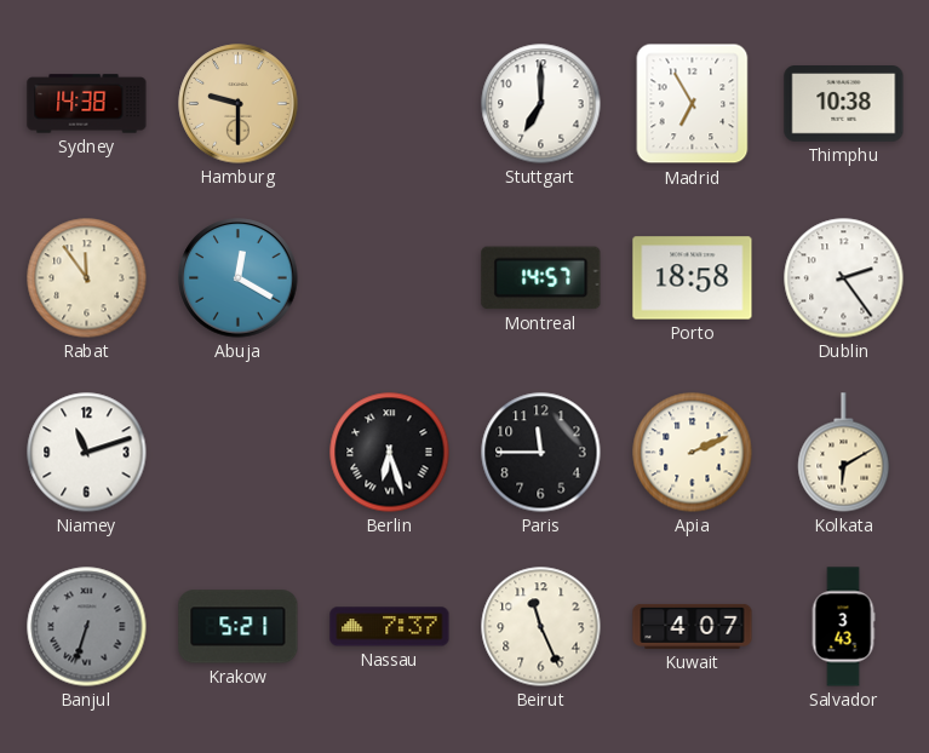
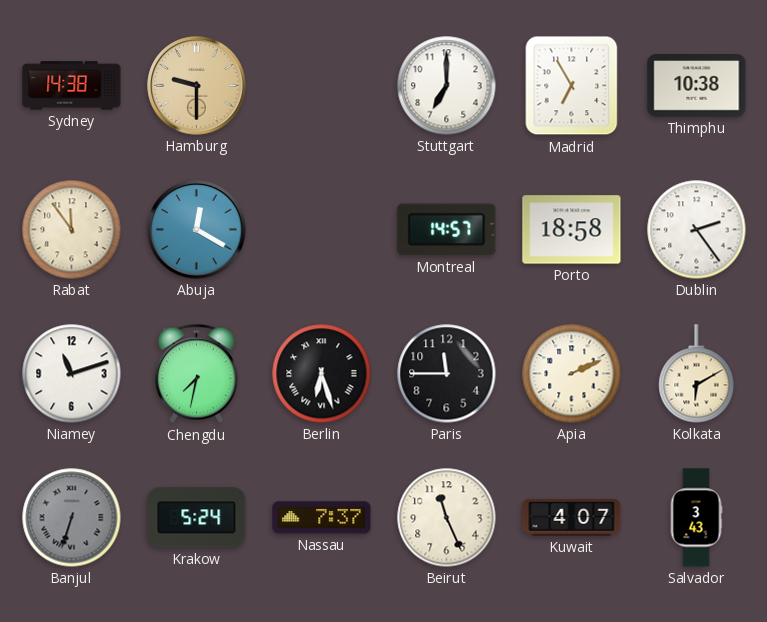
Chengdu: none -> 7:32
Krakow: 5:21 -> 5:24
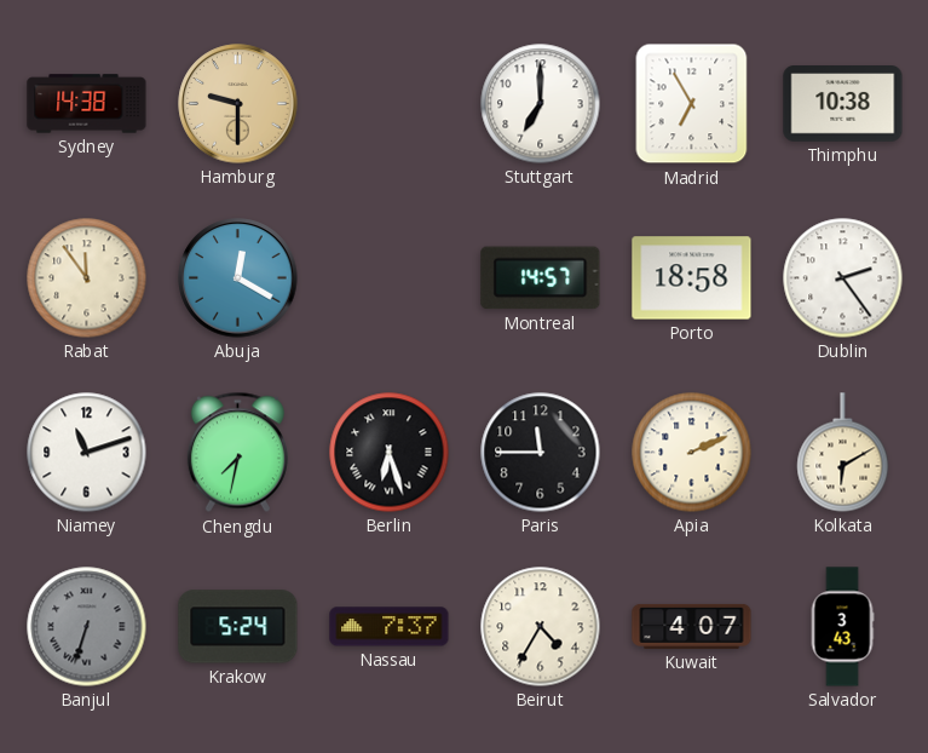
Beirut: 11:26 -> 4:35
